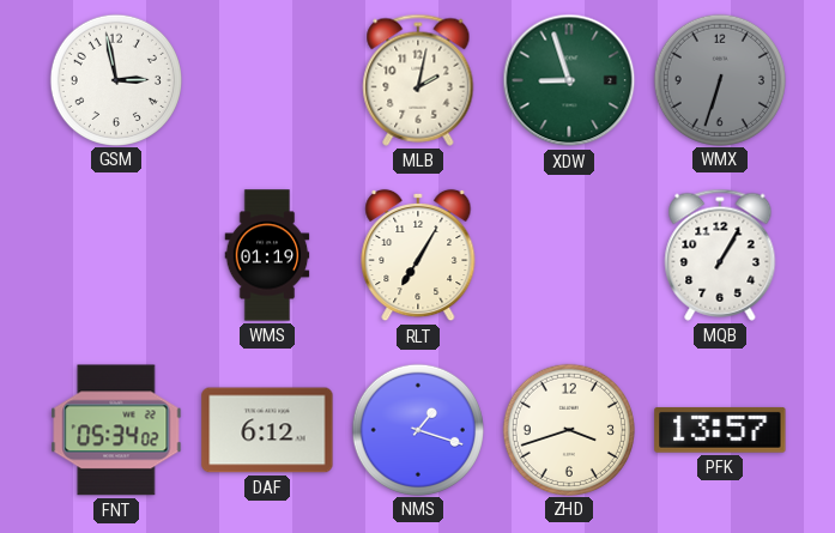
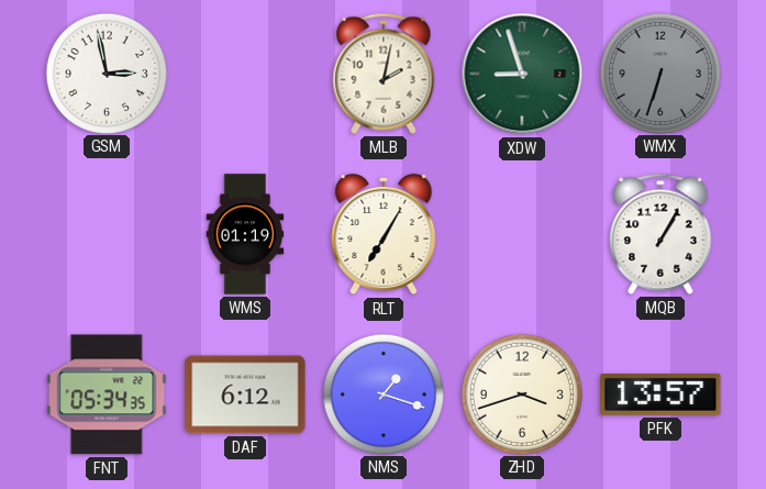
FNT: 05:34:02 -> 05:34:35
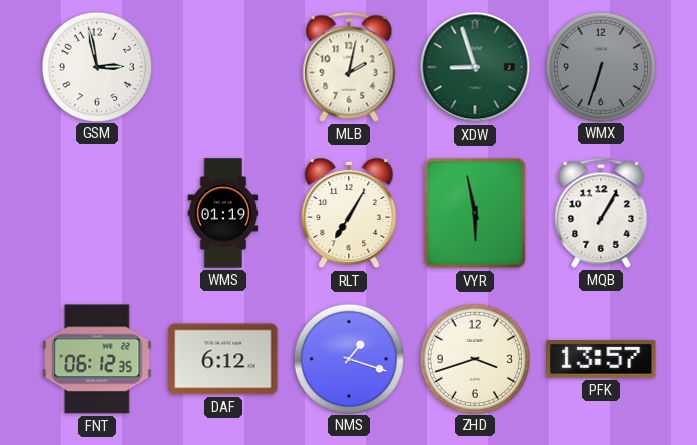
VYR: none -> 5:58
FNT: 05:34 -> 06:12
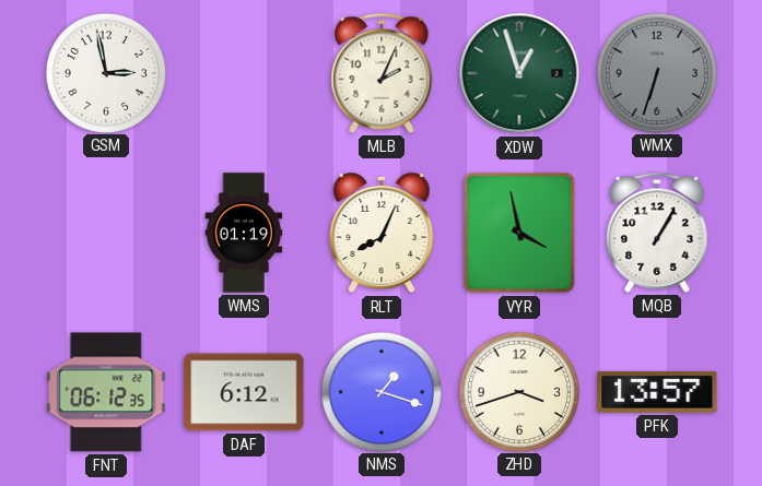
MLB: 2:02 -> 2:04
XDW: 8:57 -> 12:57
RLT: 7:05 -> 8:04
VYR: 5:58 -> 3:58
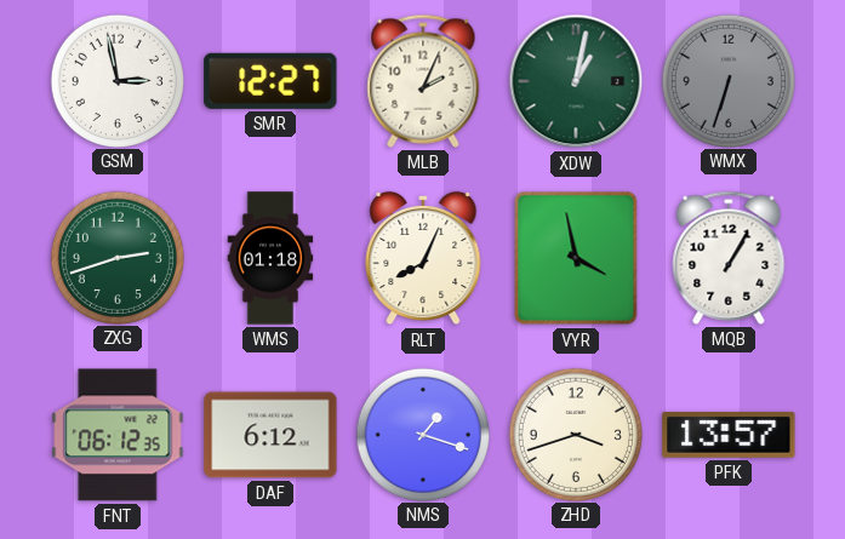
SMR: none -> 12:27
XDW: 12:57 -> 1:02
ZXG: none -> 2:42
WMS: 01:19 -> 01:18
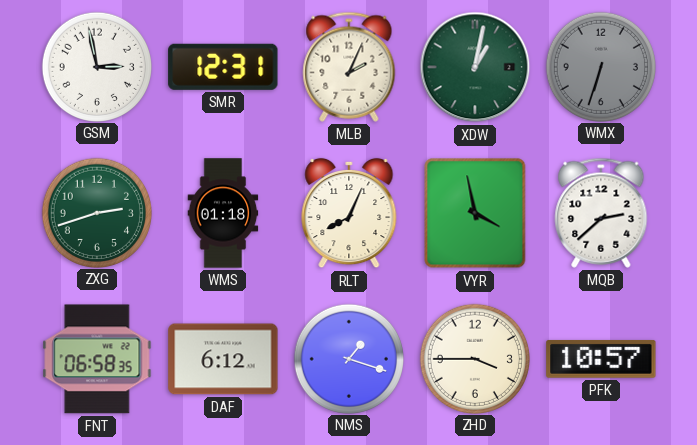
SMR: 12:27 -> 12:31
MQB: 1:05 -> 2:38
FNT: 06:12 -> 06:58
ZHD: 3:42 -> 3:45
PFK: 13:57 -> 10:57
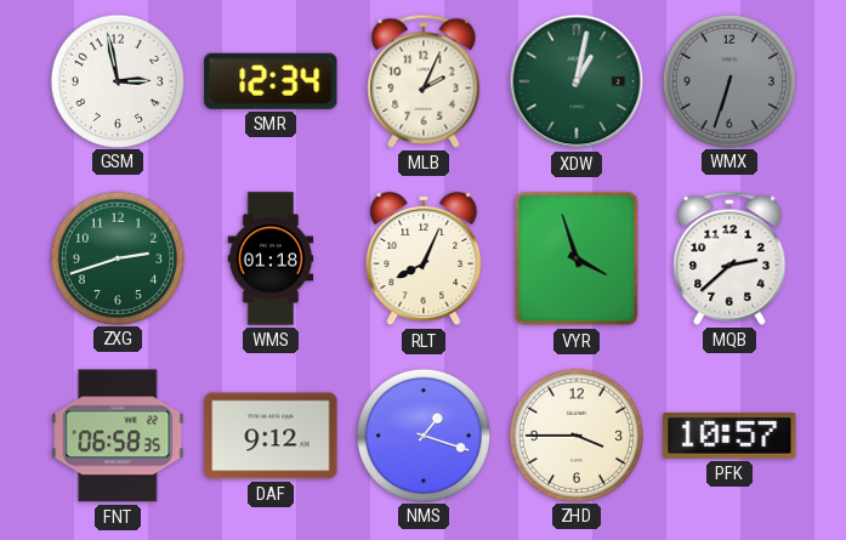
SMR: 12:31 -> 12:34
VYR: 3:58 -> 3:57
DAF: 6:12 -> 9:12
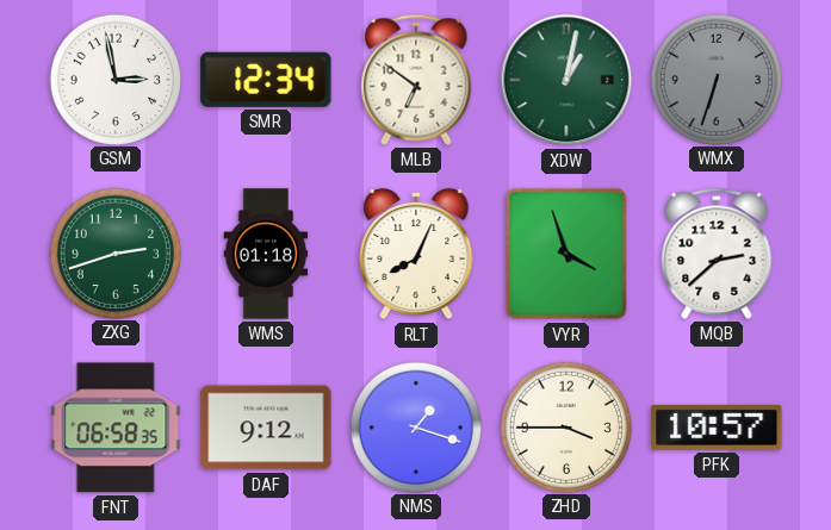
MLB: 2:04 -> 6:51
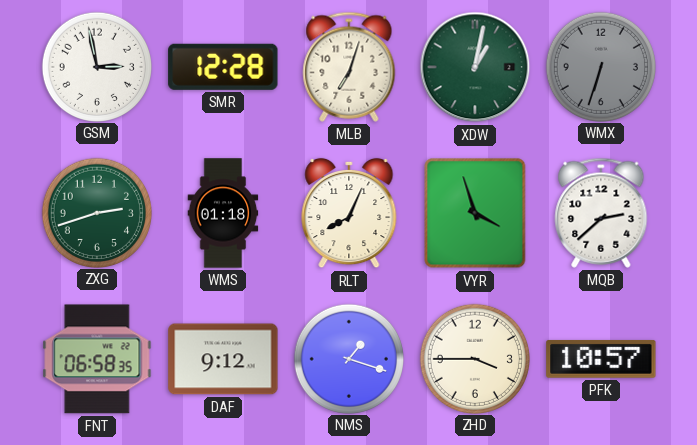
SMR: 12:34 -> 12:28
MLB: 6:51 -> 7:03
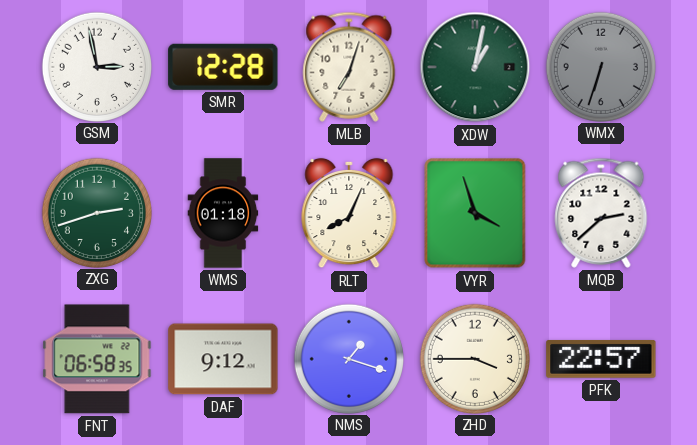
PFK: 10:57 -> 22:57
